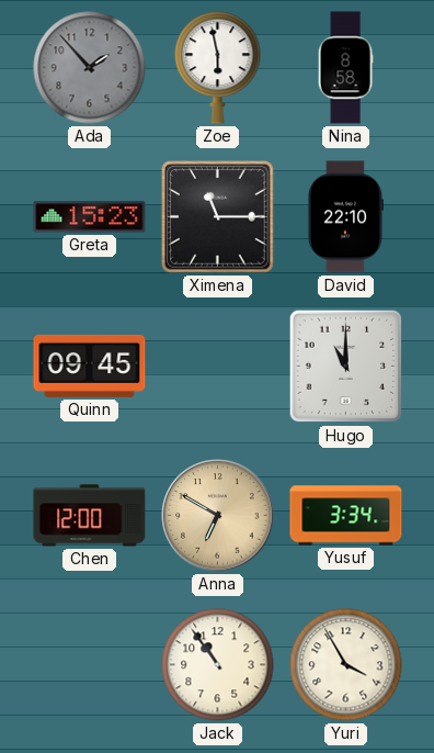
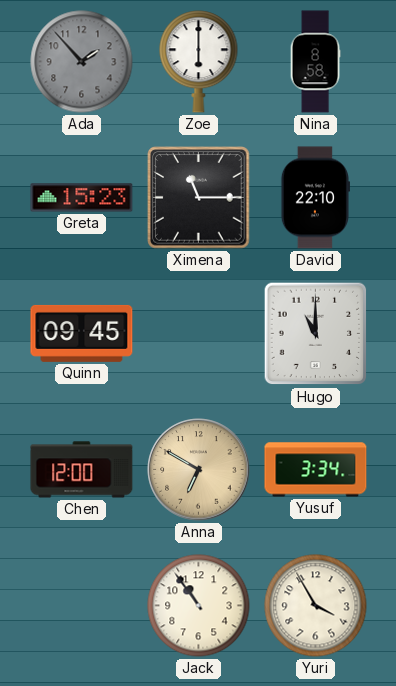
Zoe: 5:58 -> 6:00
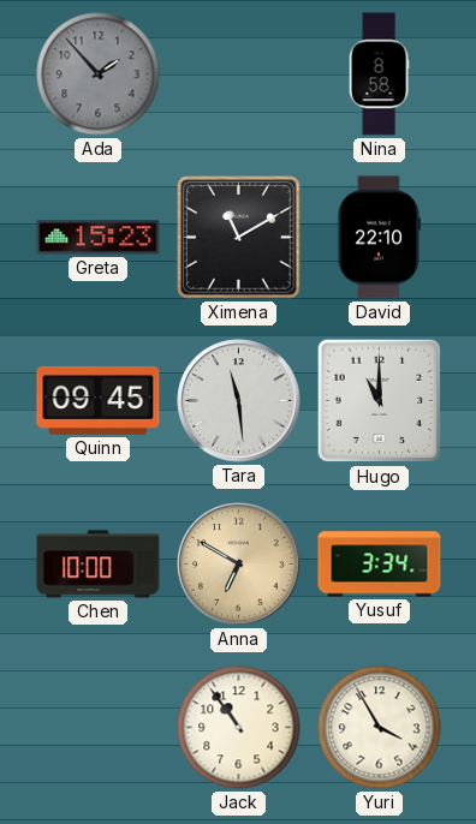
Zoe: 6:00 -> none
Ximena: 11:15 -> 11:10
Tara: none -> 11:29
Chen: 12:00 -> 10:00
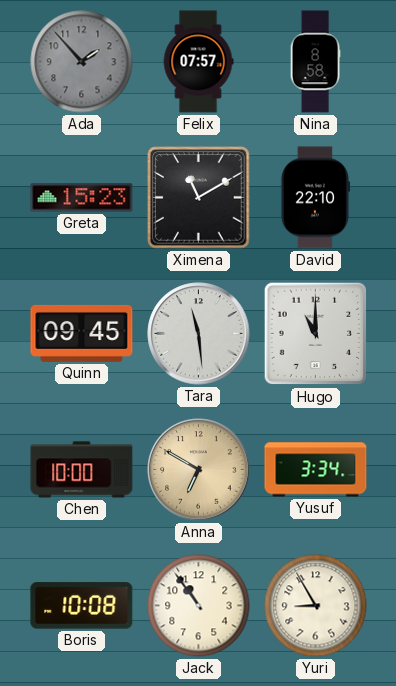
Felix: none -> 07:57
Boris: none -> 10:08
Yuri: 3:55 -> 8:55
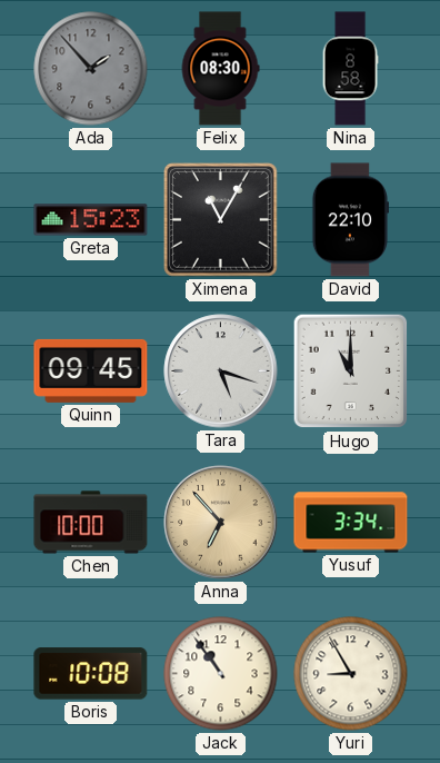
Felix: 07:57 -> 08:30
Ximena: 11:10 -> 11:05
Tara: 11:29 -> 5:18
Anna: 6:50 -> 6:53
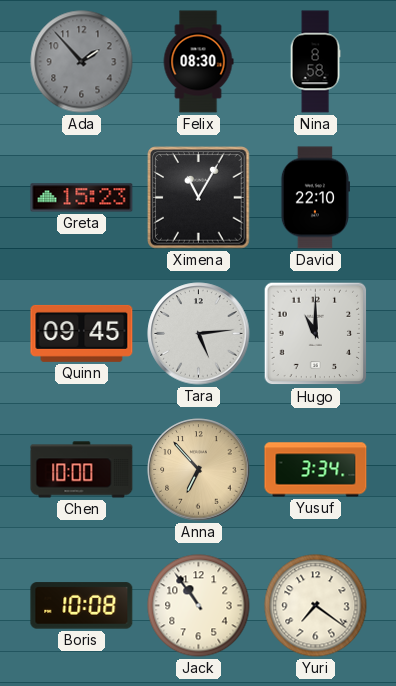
Tara: 5:18 -> 5:14
Yuri: 8:55 -> 7:21
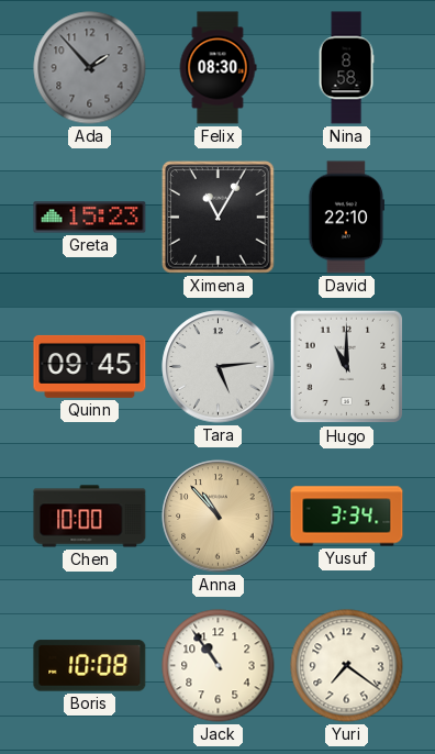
Anna: 6:53 -> 10:53
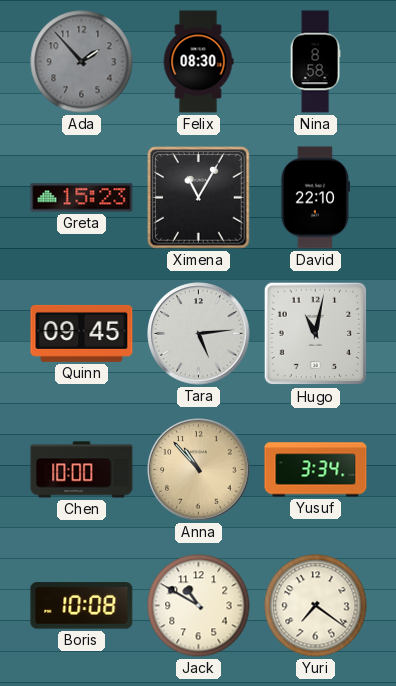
Hugo: 11:00 -> 11:02
Jack: 10:54 -> 10:50
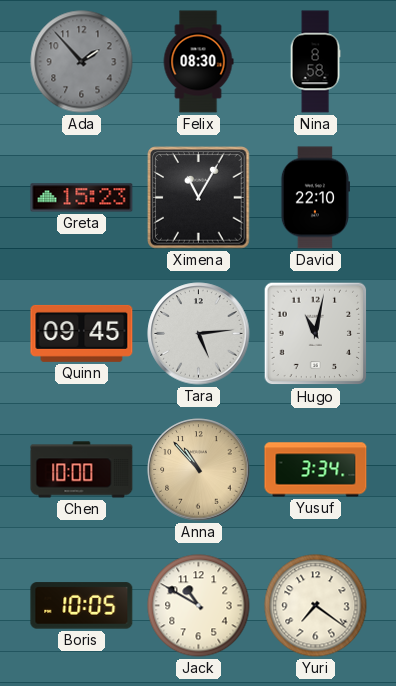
Boris: 10:08 -> 10:05
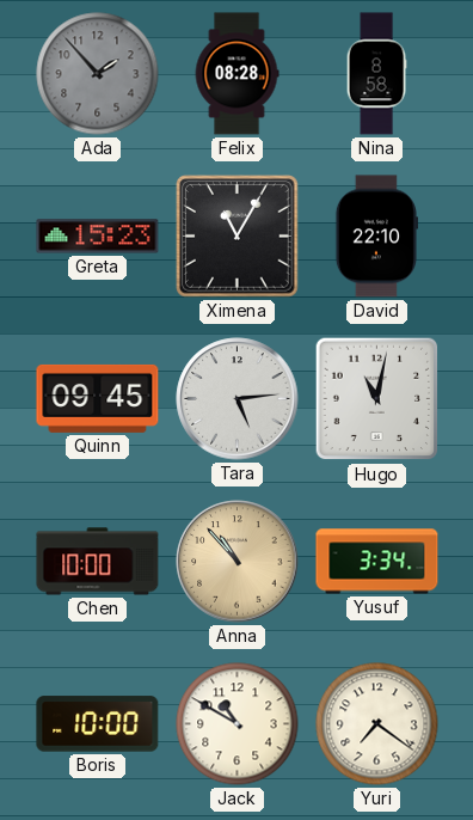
Felix: 08:30 -> 08:28
Boris: 10:05 -> 10:00
